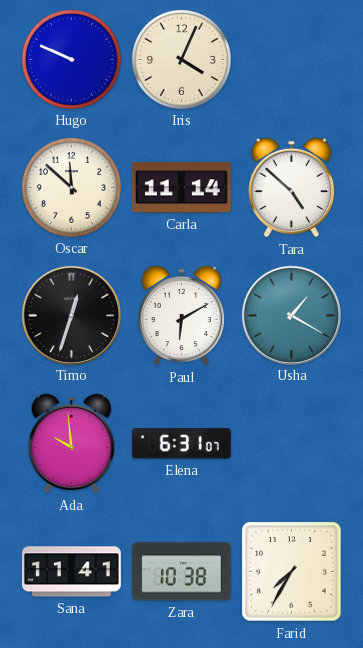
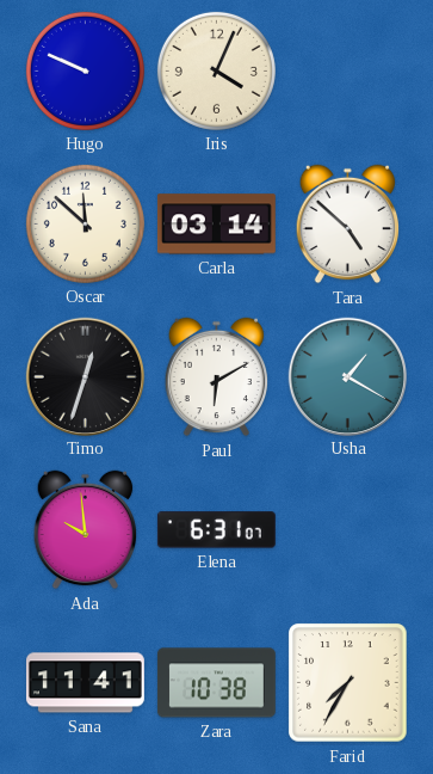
Carla: 11:14 -> 03:14
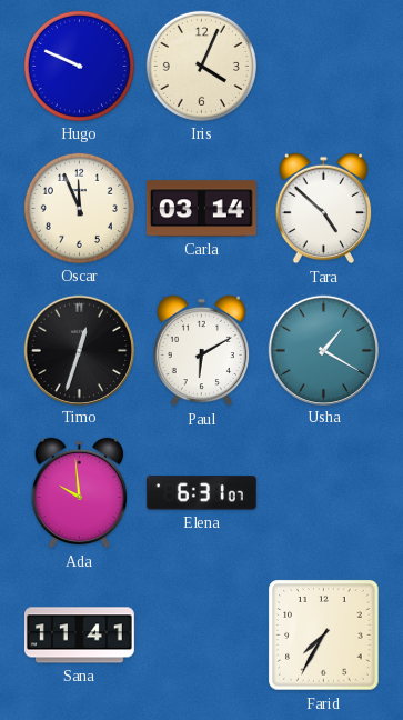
Oscar: 11:52 -> 11:56
Zara: 10:38 -> none
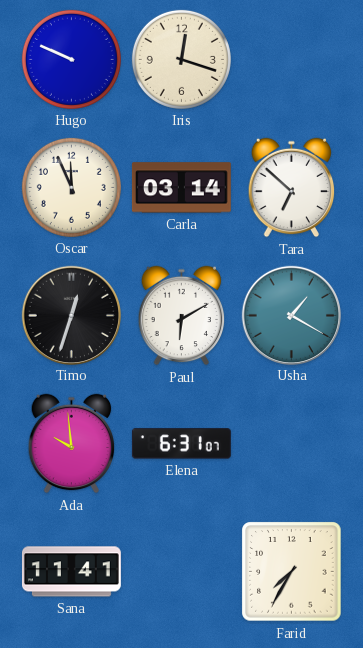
Iris: 4:04 -> 12:18
Tara: 4:52 -> 6:52
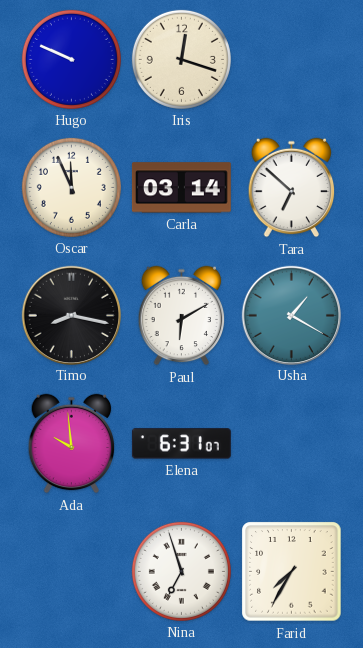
Timo: 12:33 -> 8:17
Sana: 11:41 -> none
Nina: none -> 6:57
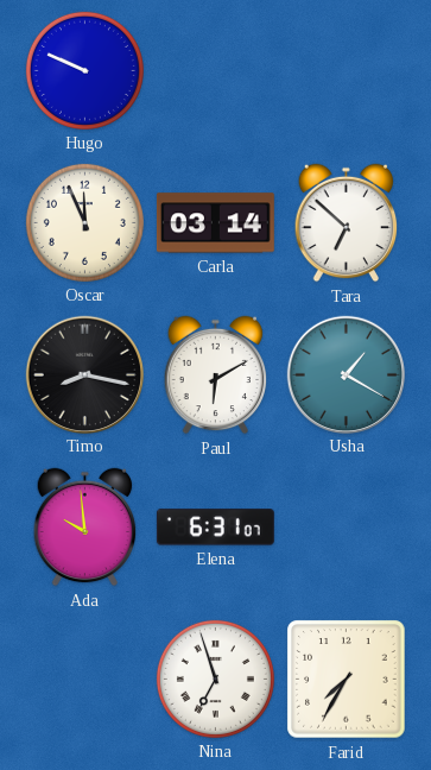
Iris: 12:18 -> none
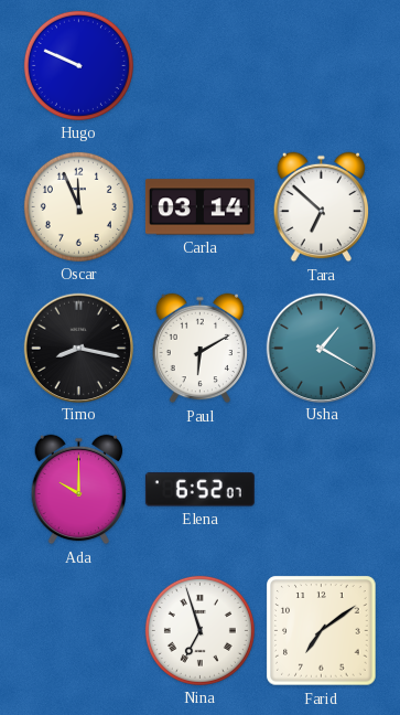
Ada: 9:59 -> 10:00
Elena: 6:31 -> 6:52
Farid: 7:35 -> 7:09
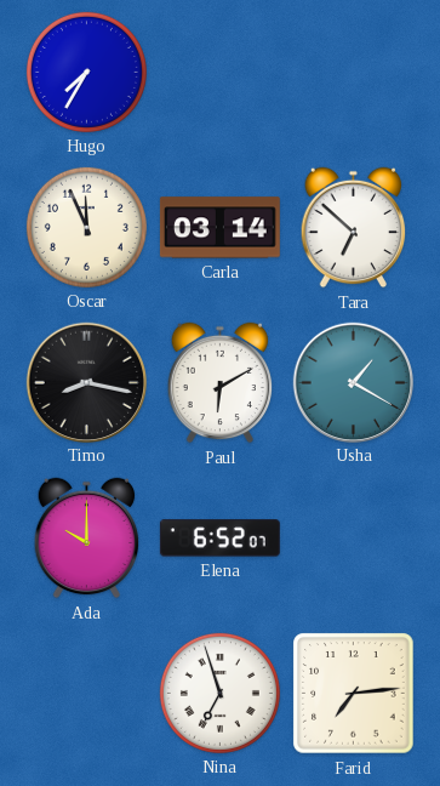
Hugo: 9:49 -> 7:35
Farid: 7:09 -> 7:14
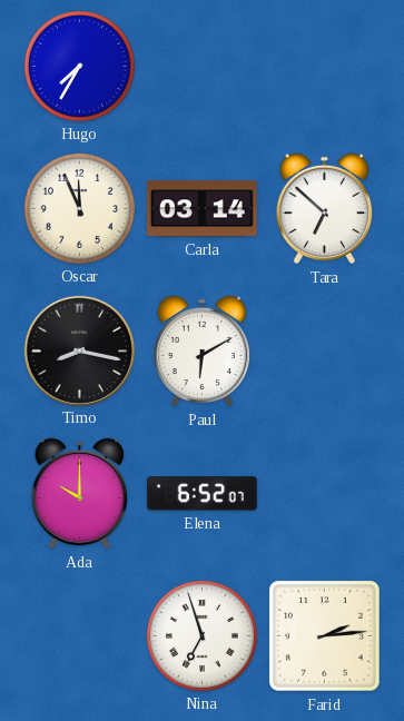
Usha: 1:20 -> none
Farid: 7:14 -> 2:14
